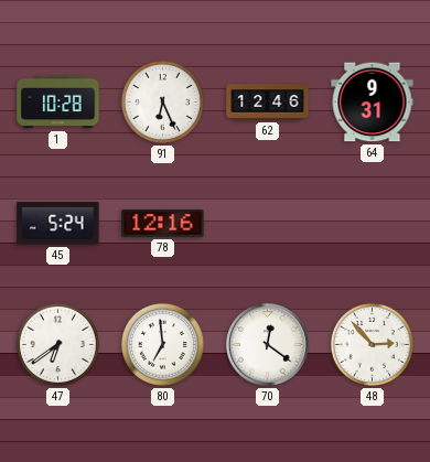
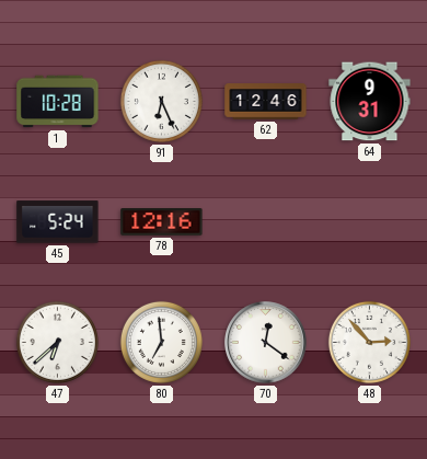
47: 6:39 -> 6:38
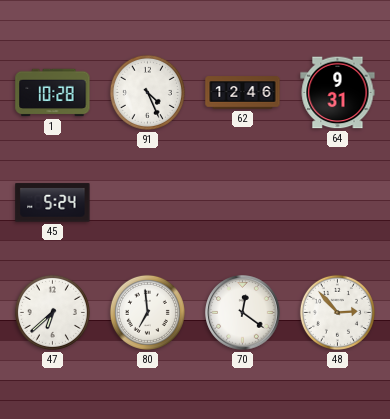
91: 6:26 -> 4:26
78: 12:16 -> none
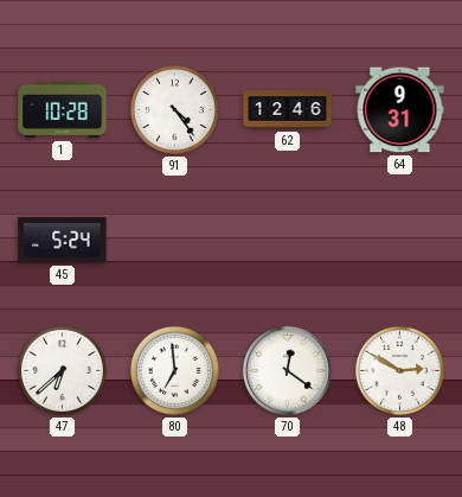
91: 4:26 -> 4:24
48: 2:53 -> 2:50
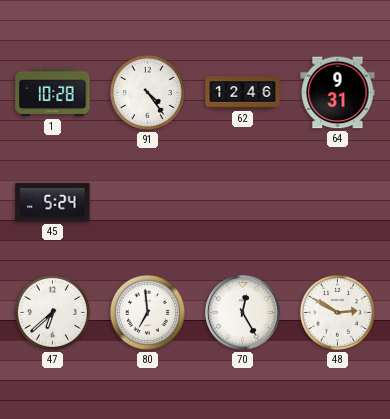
70: 12:21 -> 12:25
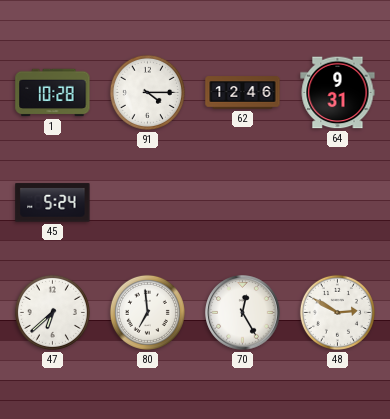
91: 4:24 -> 4:15
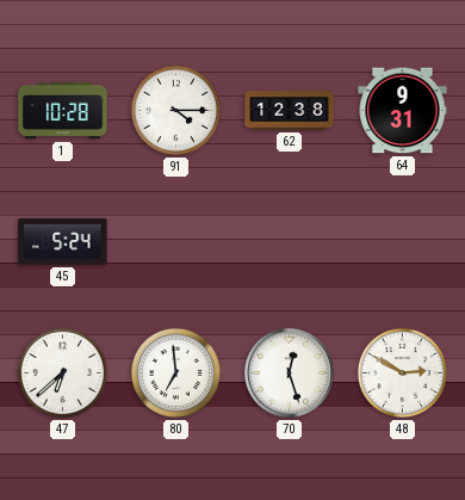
62: 12:46 -> 12:38
70: 12:25 -> 12:27
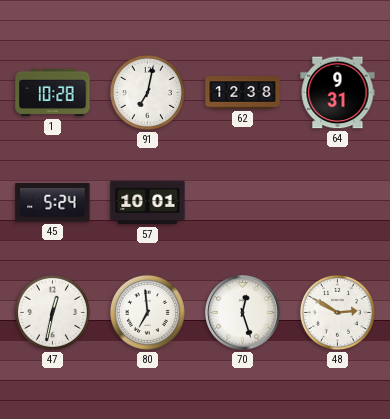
91: 4:15 -> 7:02
57: none -> 10:01
47: 6:38 -> 12:32
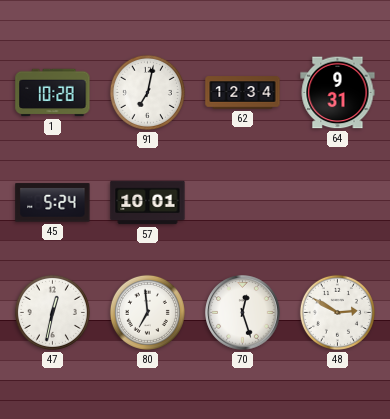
62: 12:38 -> 12:34
